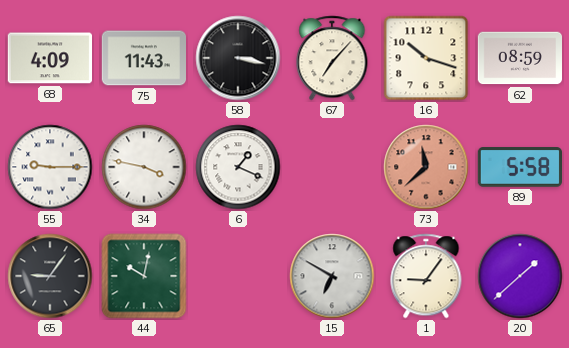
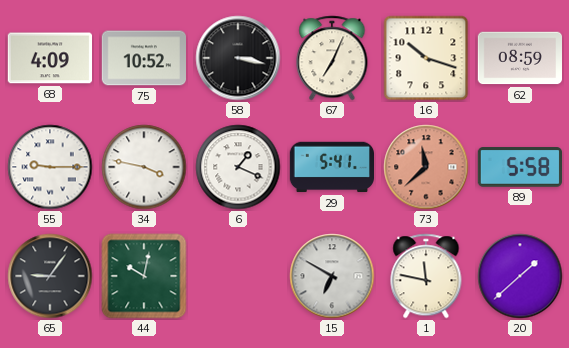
75: 11:43 -> 10:52
67: 7:07 -> 7:04
29: none -> 5:41
1: 9:06 -> 11:47
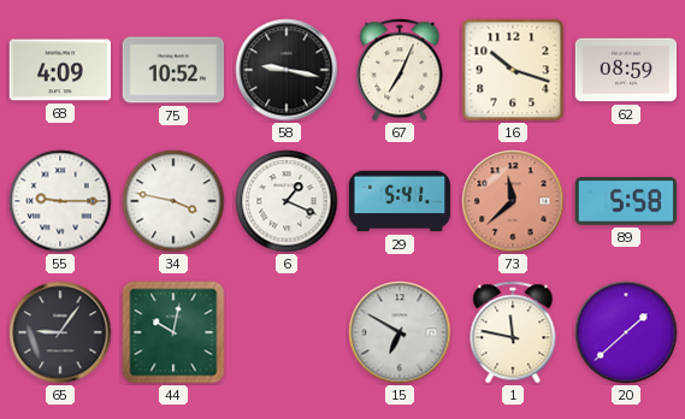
58: 3:17 -> 9:17
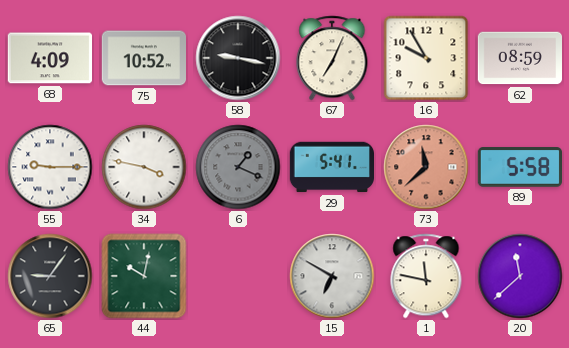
16: 10:18 -> 9:55
6 dial: white -> grey
20: 1:38 -> 11:38
